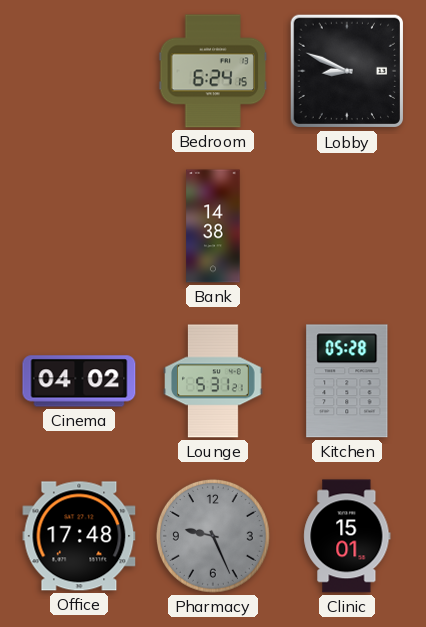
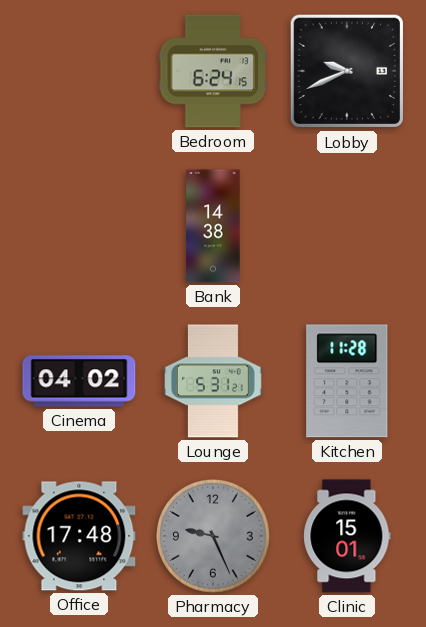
Lobby: 8:49 -> 9:41
Kitchen: 05:28 -> 11:28
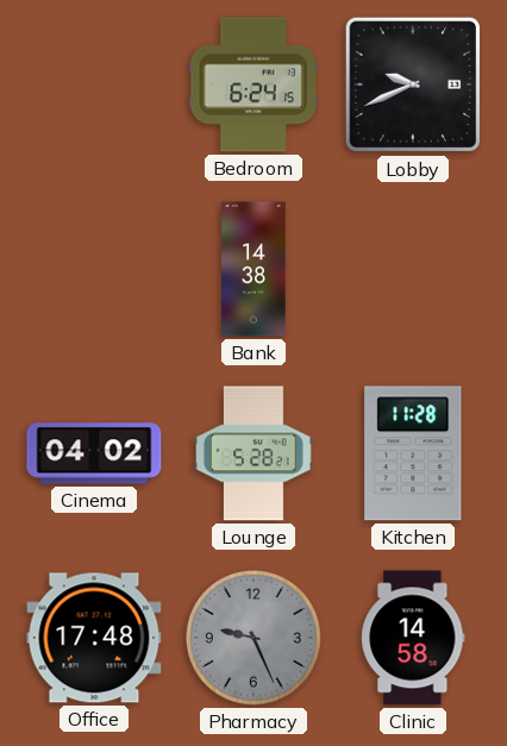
Lounge: 5:31 -> 5:28
Clinic: 15:01 -> 14:58
